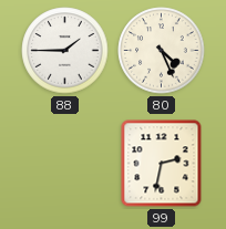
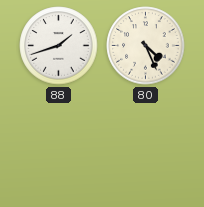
88: 1:45 -> 1:42
99: 2:32 -> none
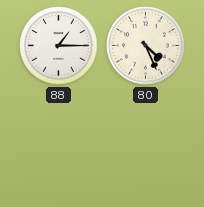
88: 1:42 -> 1:15
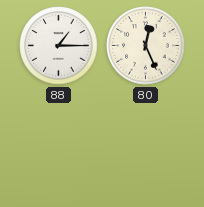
80: 4:26 -> 12:26
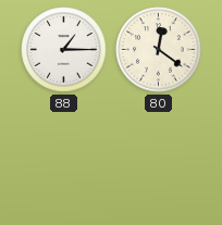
80: 12:26 -> 12:21
